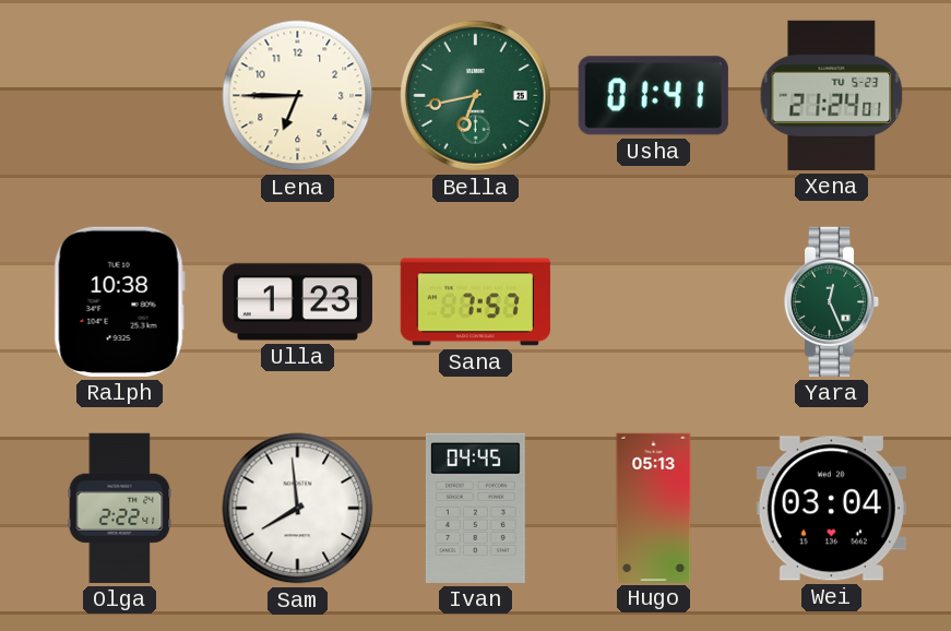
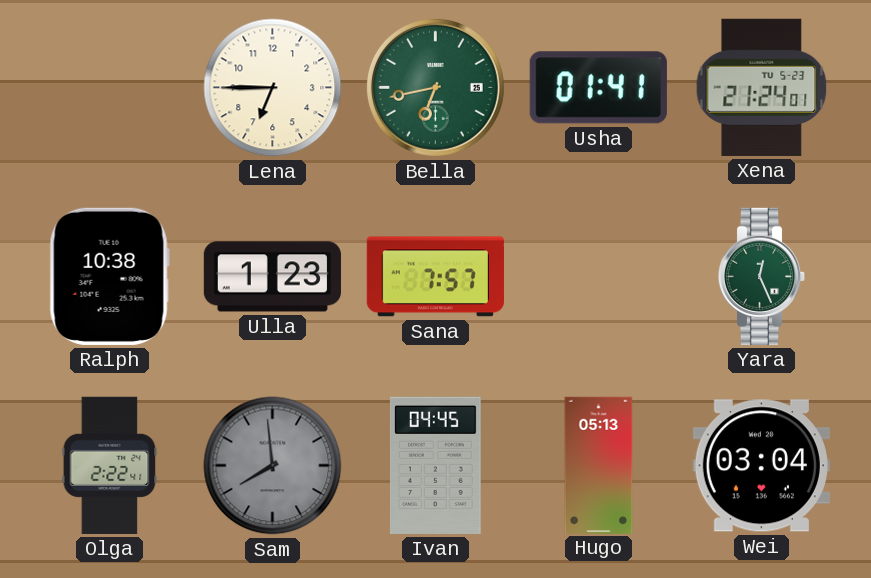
Sam dial: white -> grey
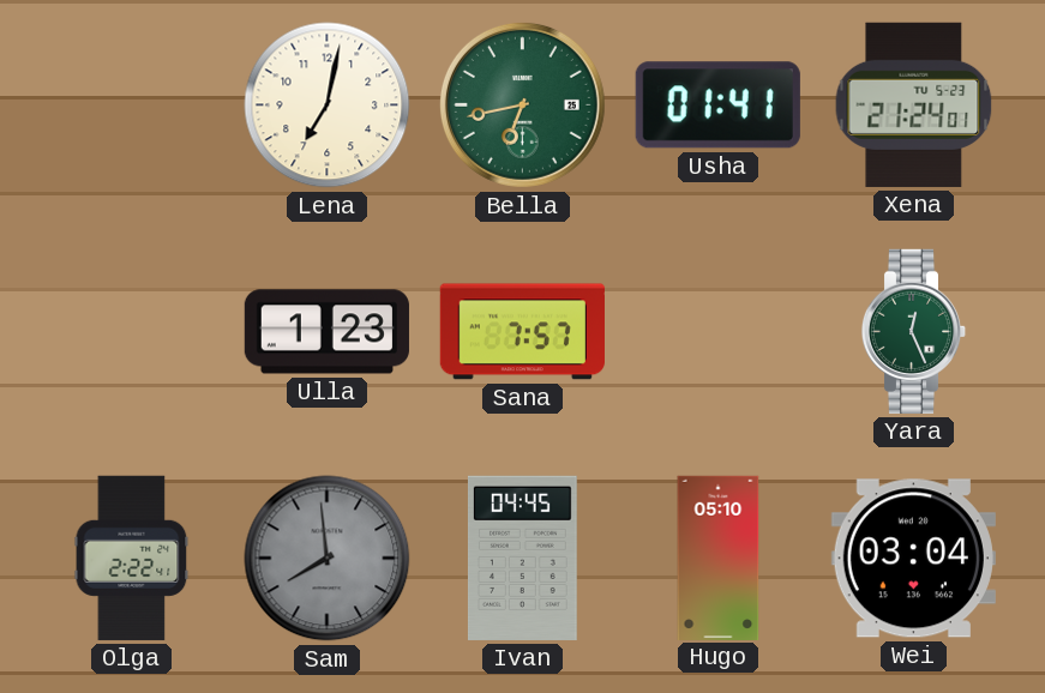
Lena: 6:45 -> 7:02
Ralph: 10:38 -> none
Hugo: 05:13 -> 05:10
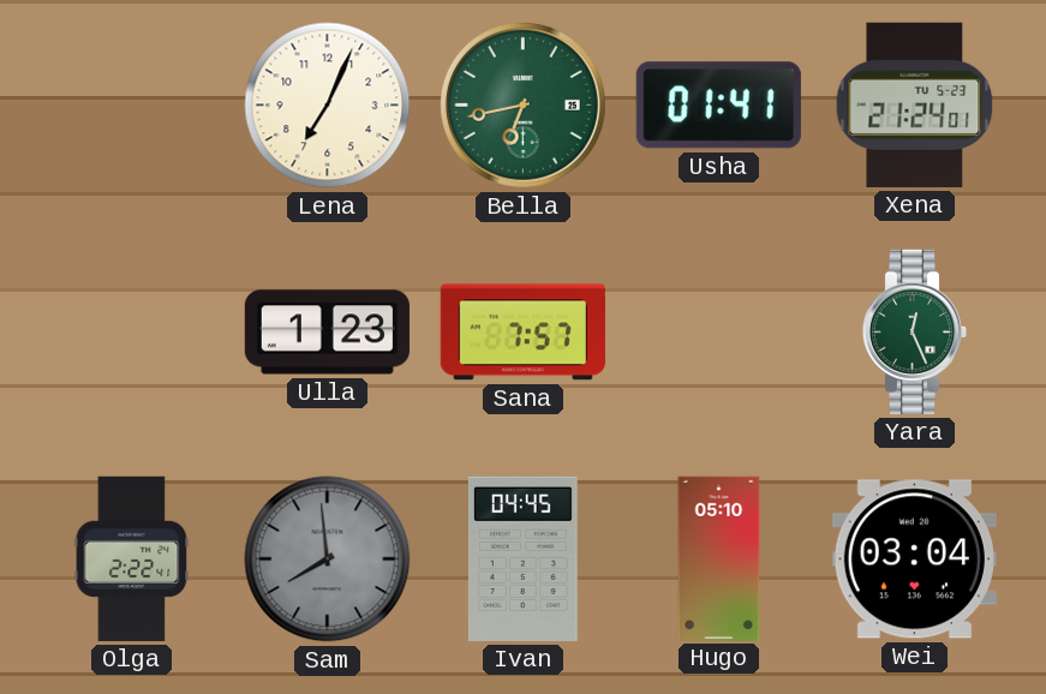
Lena: 7:02 -> 7:04
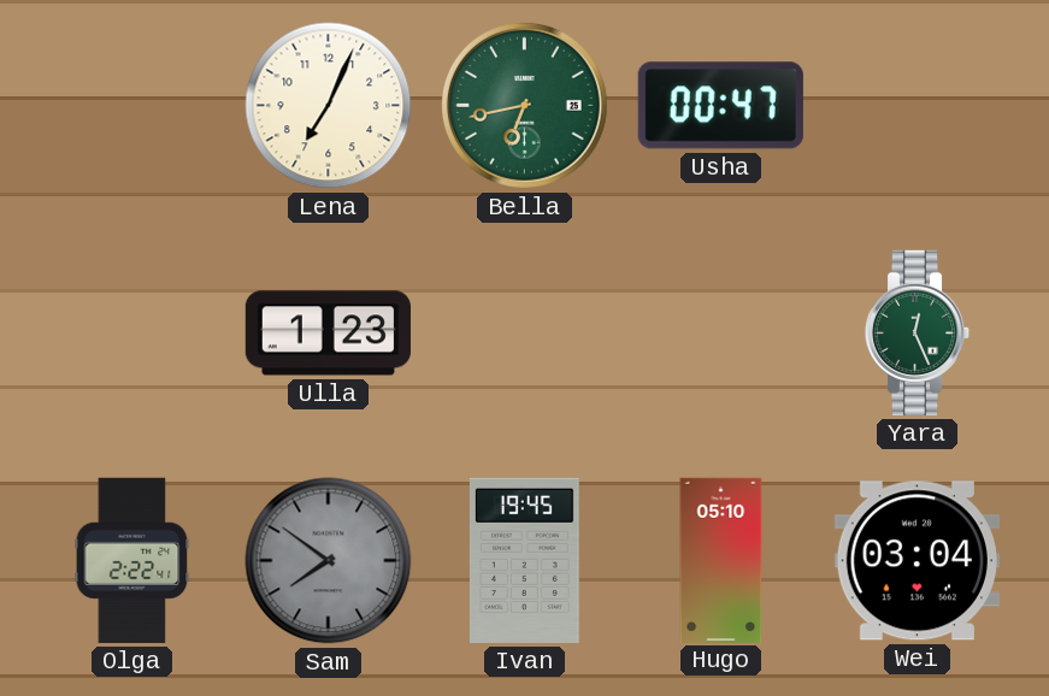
Usha: 01:41 -> 00:47
Xena: 21:24 -> none
Sana: 7:57 -> none
Sam: 7:59 -> 7:51
Ivan: 04:45 -> 19:45
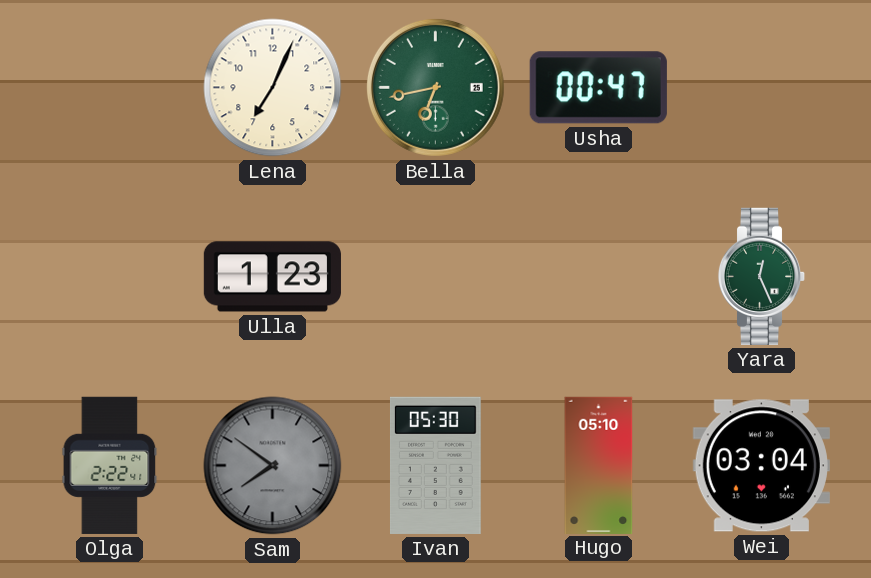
Ivan: 19:45 -> 05:30
